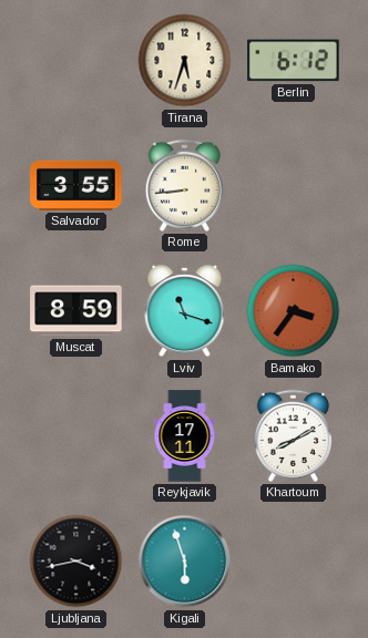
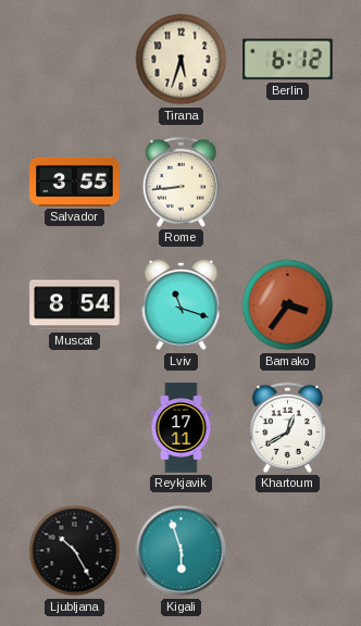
Muscat: 8:59 -> 8:54
Khartoum: 8:10 -> 12:40
Ljubljana: 3:43 -> 10:25
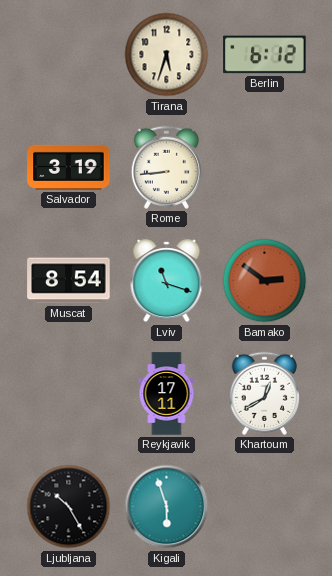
Salvador: 3:55 -> 3:19
Bamako: 3:36 -> 2:51
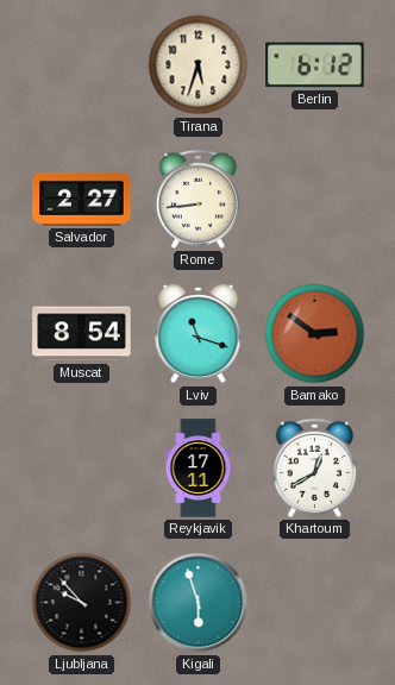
Salvador: 3:19 -> 2:27
Ljubljana: 10:25 -> 9:53
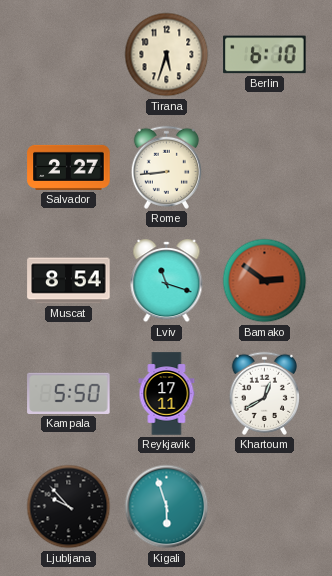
Berlin: 6:12 -> 6:10
Kampala: none -> 5:50
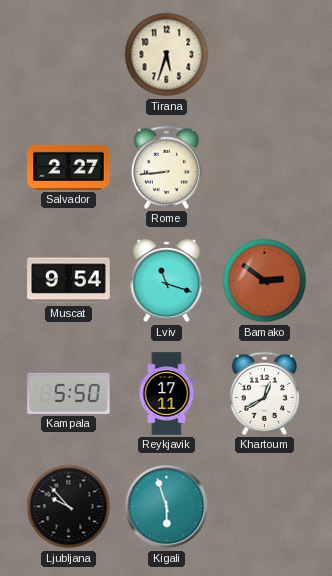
Berlin: 6:10 -> none
Muscat: 8:54 -> 9:54
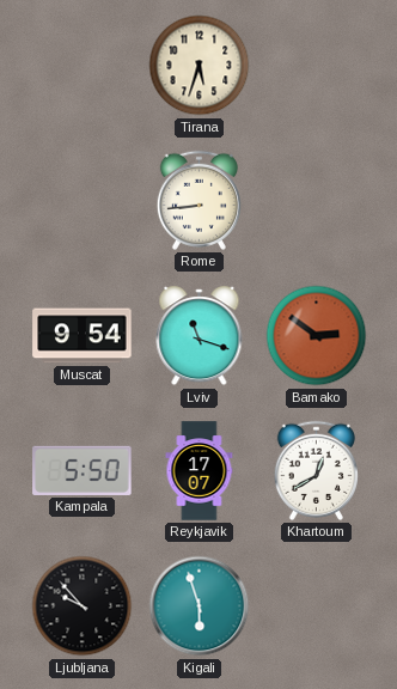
Salvador: 2:27 -> none
Reykjavik: 17:11 -> 17:07
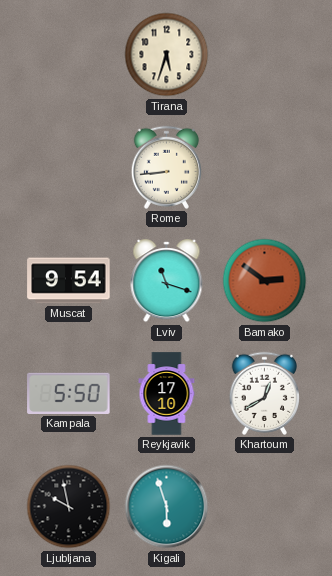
Reykjavik: 17:07 -> 17:10
Ljubljana: 9:53 -> 9:58
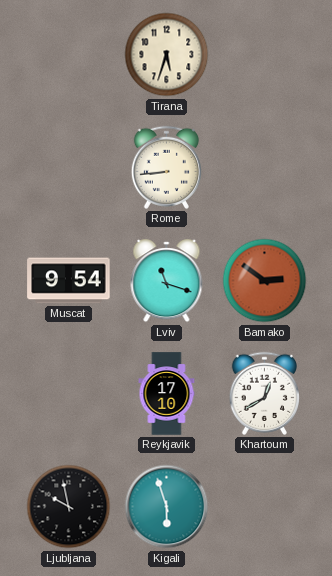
Kampala: 5:50 -> none
